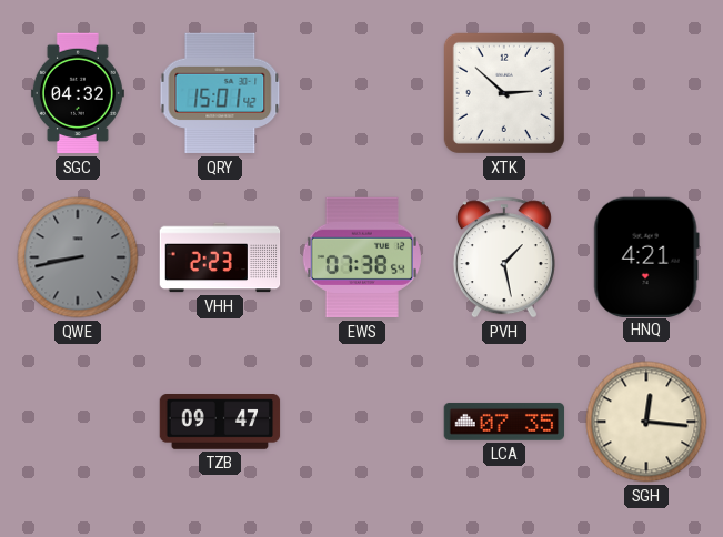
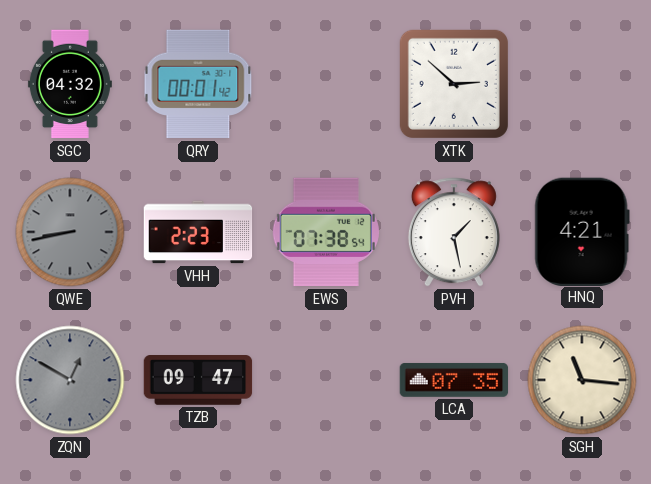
QRY: 15:01 -> 00:01
ZQN: none -> 12:50
SGH: 12:16 -> 11:16
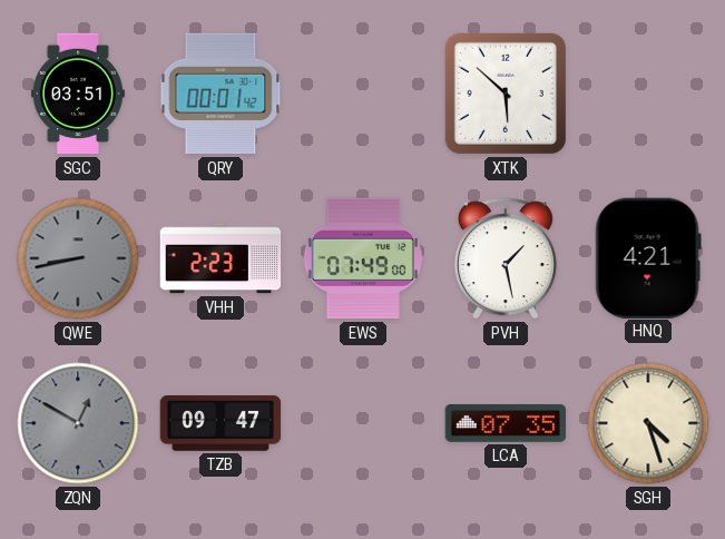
SGC: 04:32 -> 03:51
XTK: 2:52 -> 5:52
EWS: 07:38 -> 07:49
SGH: 11:16 -> 4:27
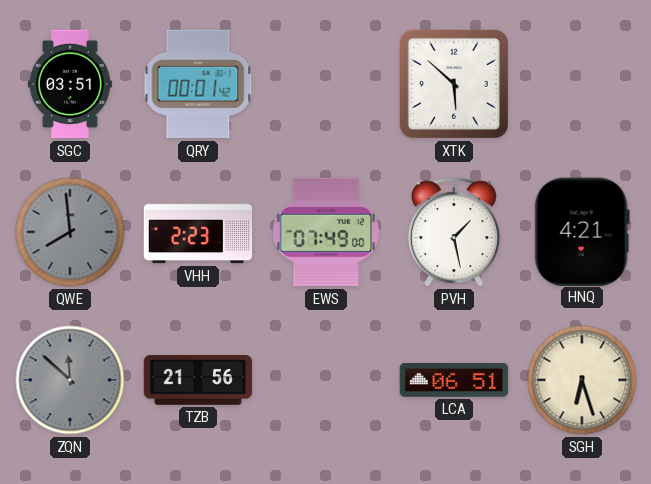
QWE: 8:43 -> 7:59
ZQN: 12:50 -> 11:52
TZB: 09:47 -> 21:56
LCA: 07:35 -> 06:51
SGH: 4:27 -> 6:27
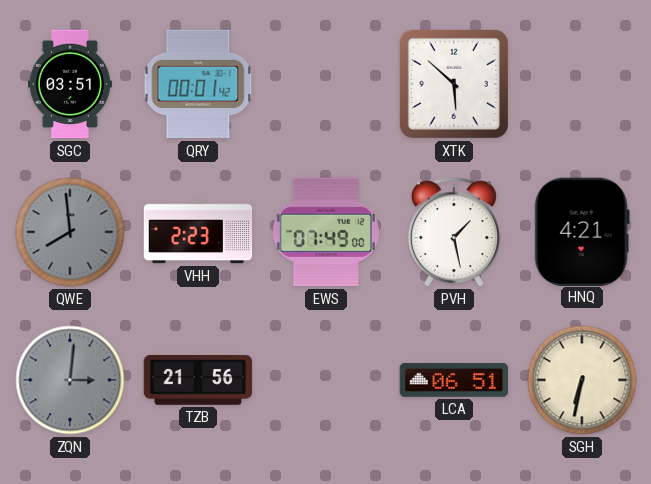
ZQN: 11:52 -> 3:01
SGH: 6:27 -> 6:32
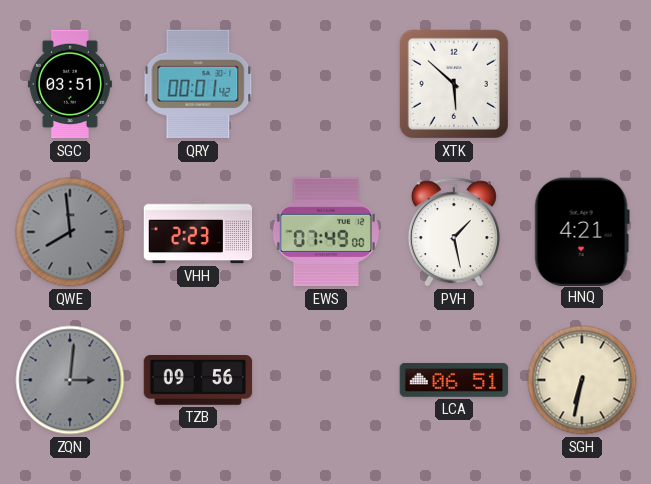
TZB: 21:56 -> 09:56
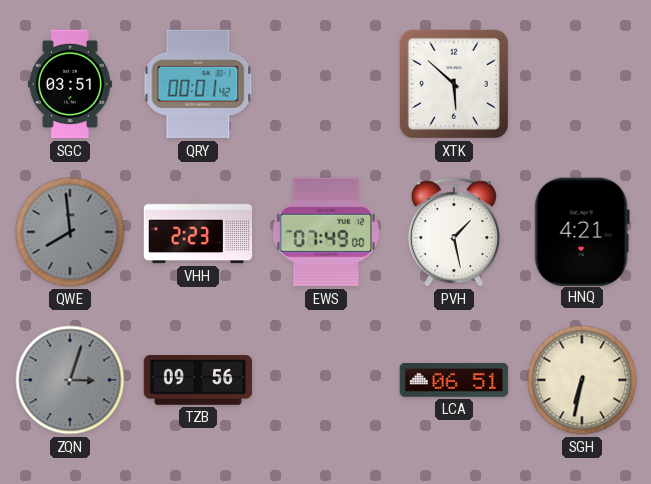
ZQN: 3:01 -> 3:03
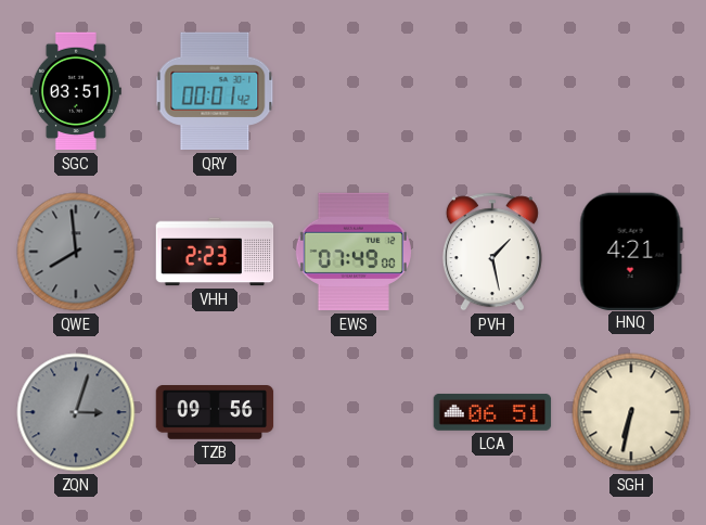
XTK: 5:52 -> none
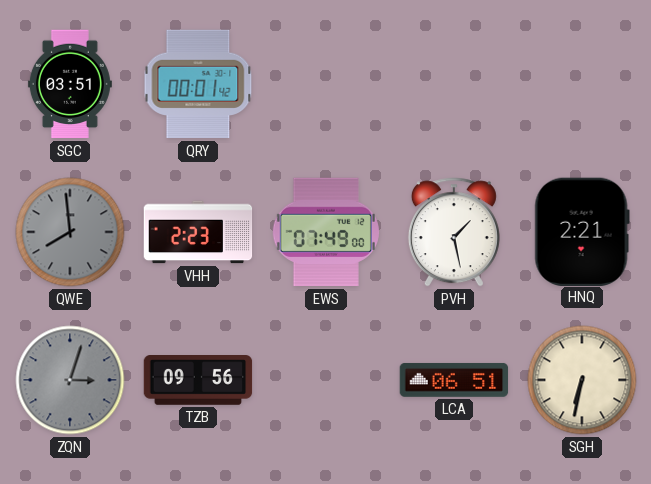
HNQ: 4:21 -> 2:21
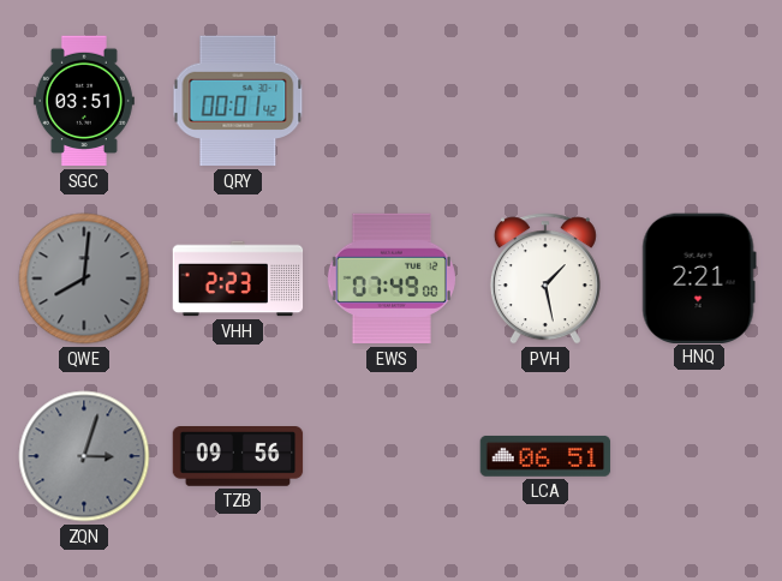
QWE: 7:59 -> 8:01
SGH: 6:32 -> none
